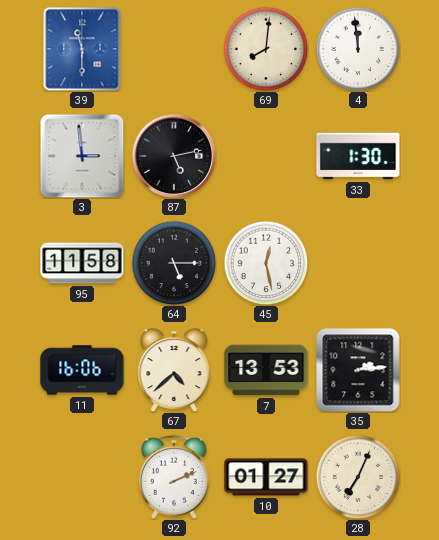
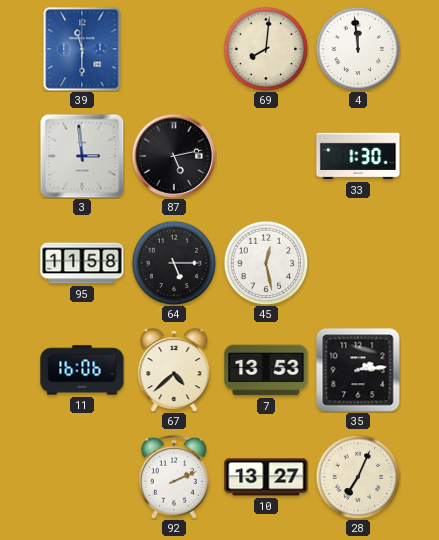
10: 01:27 -> 13:27
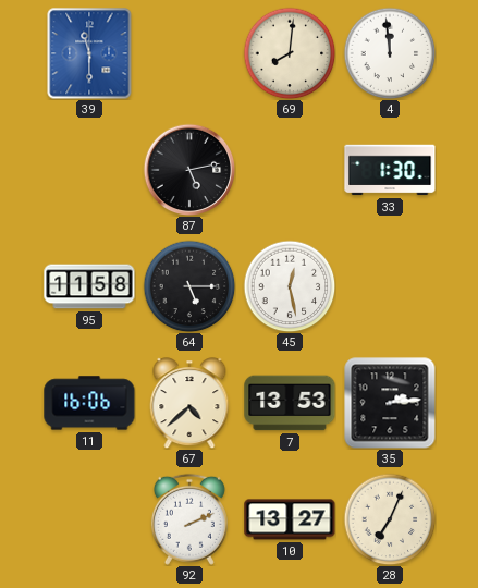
3: 2:59 -> none
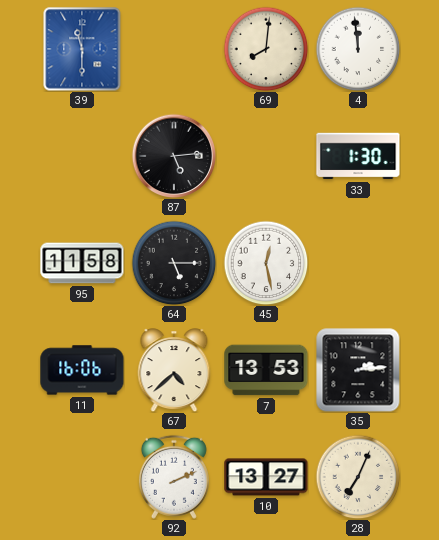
87: 5:13 -> 5:14
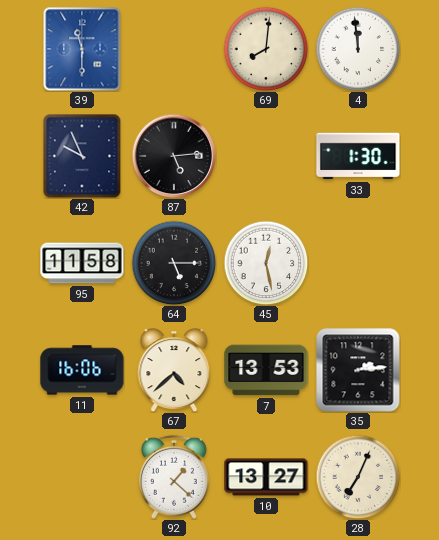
42: none -> 9:56
92: 2:11 -> 1:22
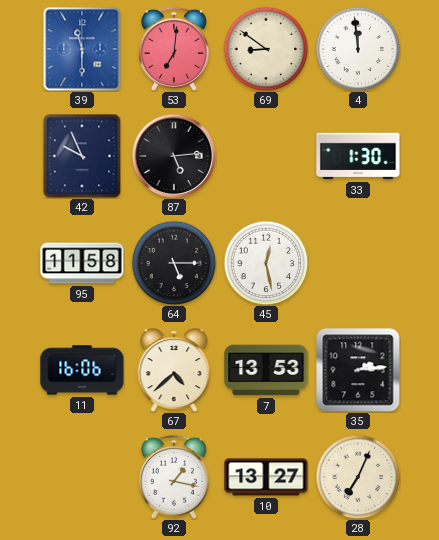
53: none -> 7:01
69: 8:01 -> 8:51
92: 1:22 -> 1:17
